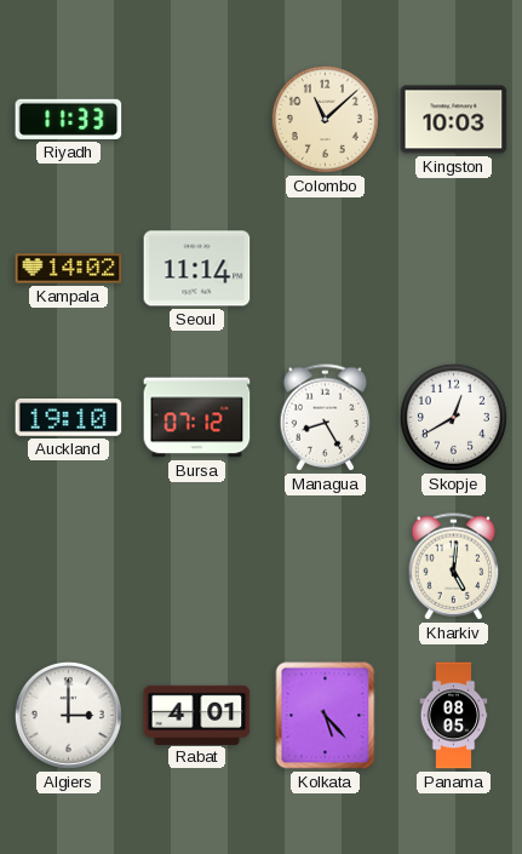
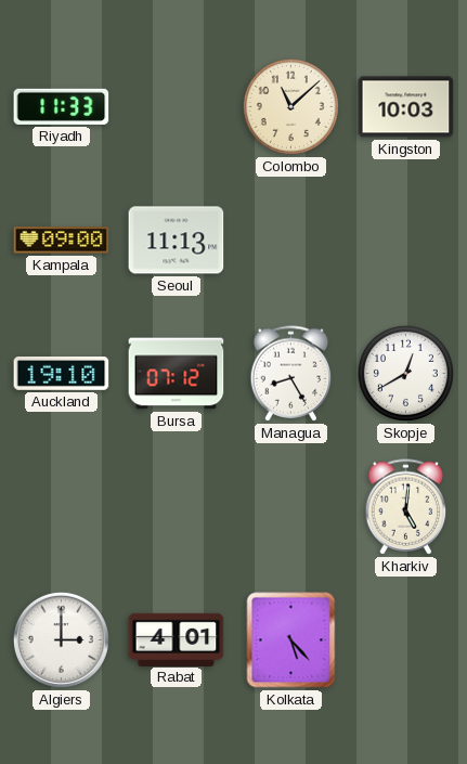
Kampala: 14:02 -> 09:00
Seoul: 11:14 -> 11:13
Panama: 08:05 -> none
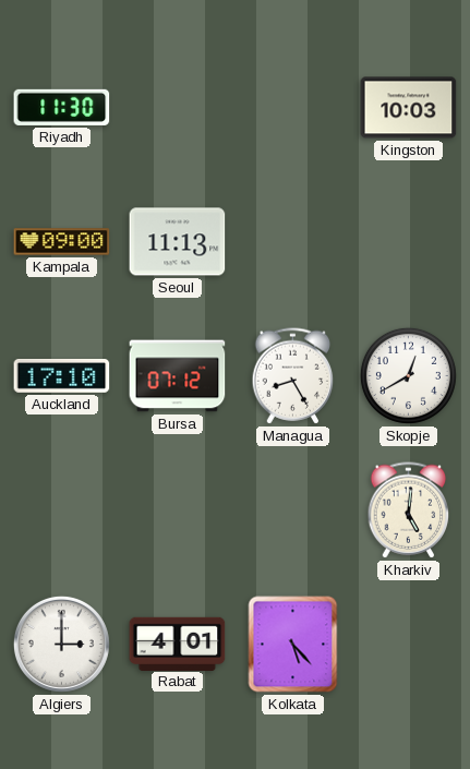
Riyadh: 11:33 -> 11:30
Colombo: 11:08 -> none
Auckland: 19:10 -> 17:10
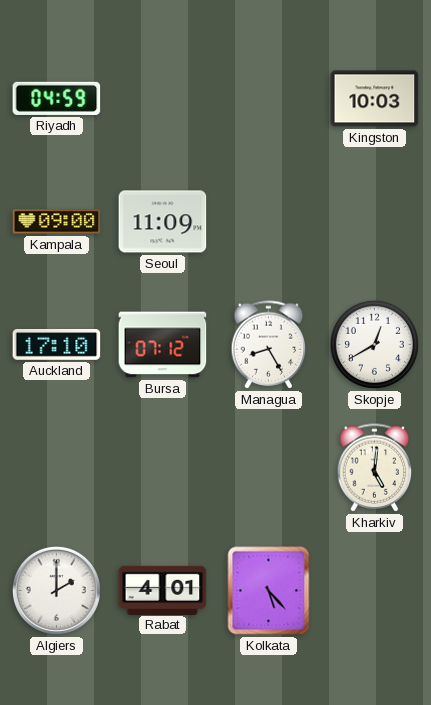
Riyadh: 11:30 -> 04:59
Seoul: 11:13 -> 11:09
Algiers: 3:00 -> 2:00
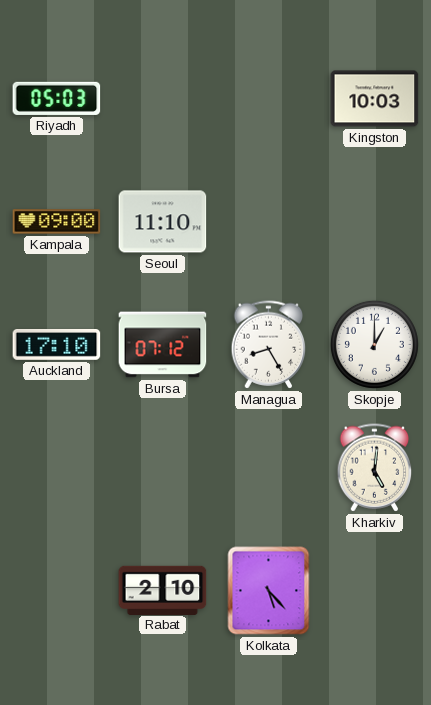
Riyadh: 04:59 -> 05:03
Seoul: 11:09 -> 11:10
Skopje: 12:40 -> 1:00
Algiers: 2:00 -> none
Rabat: 4:01 -> 2:10
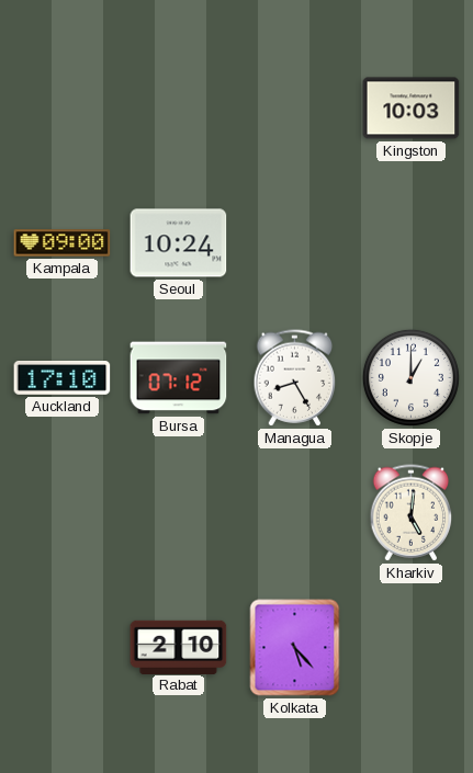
Riyadh: 05:03 -> none
Seoul: 11:10 -> 10:24
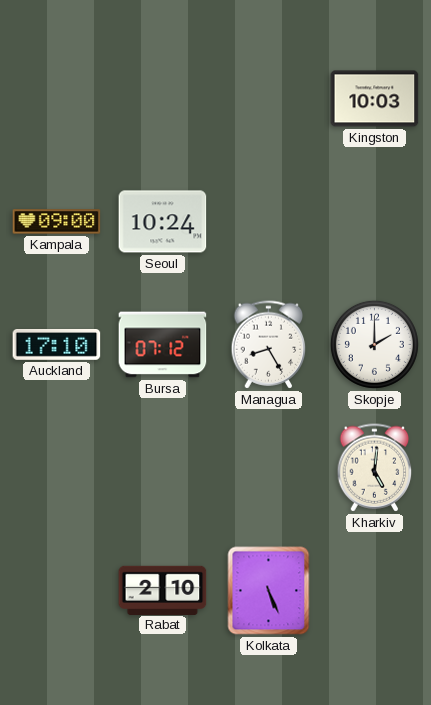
Skopje: 1:00 -> 2:00
Kolkata: 5:23 -> 5:26
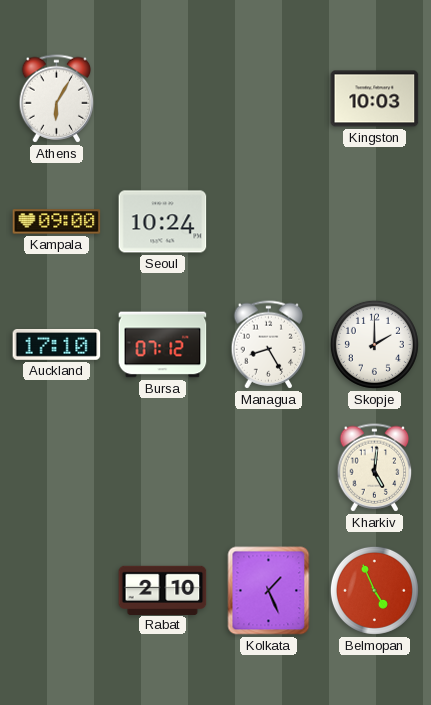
Athens: none -> 6:05
Kolkata: 5:26 -> 1:26
Belmopan: none -> 4:56
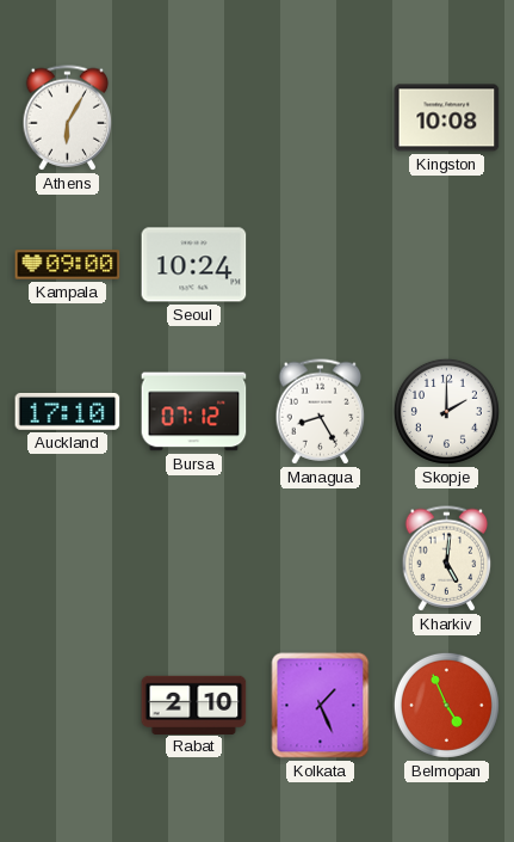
Kingston: 10:03 -> 10:08
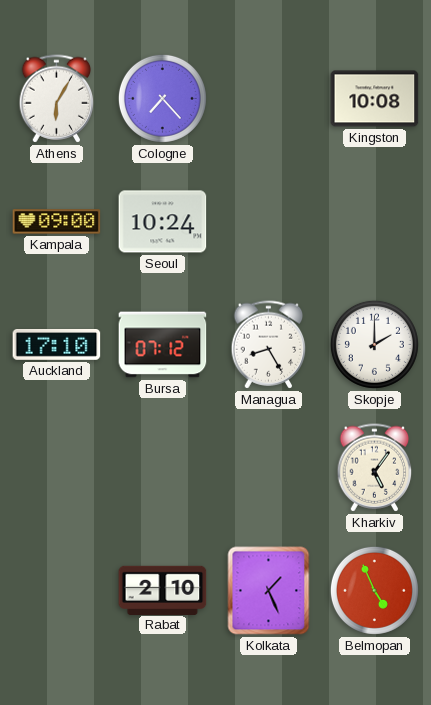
Cologne: none -> 7:23
Kharkiv: 5:01 -> 5:06
